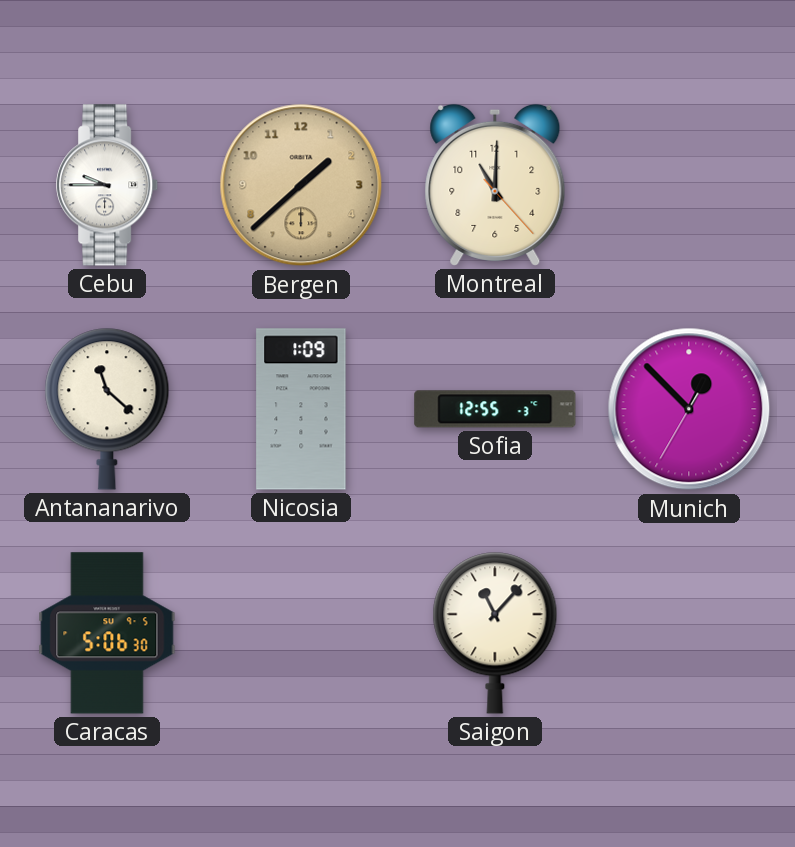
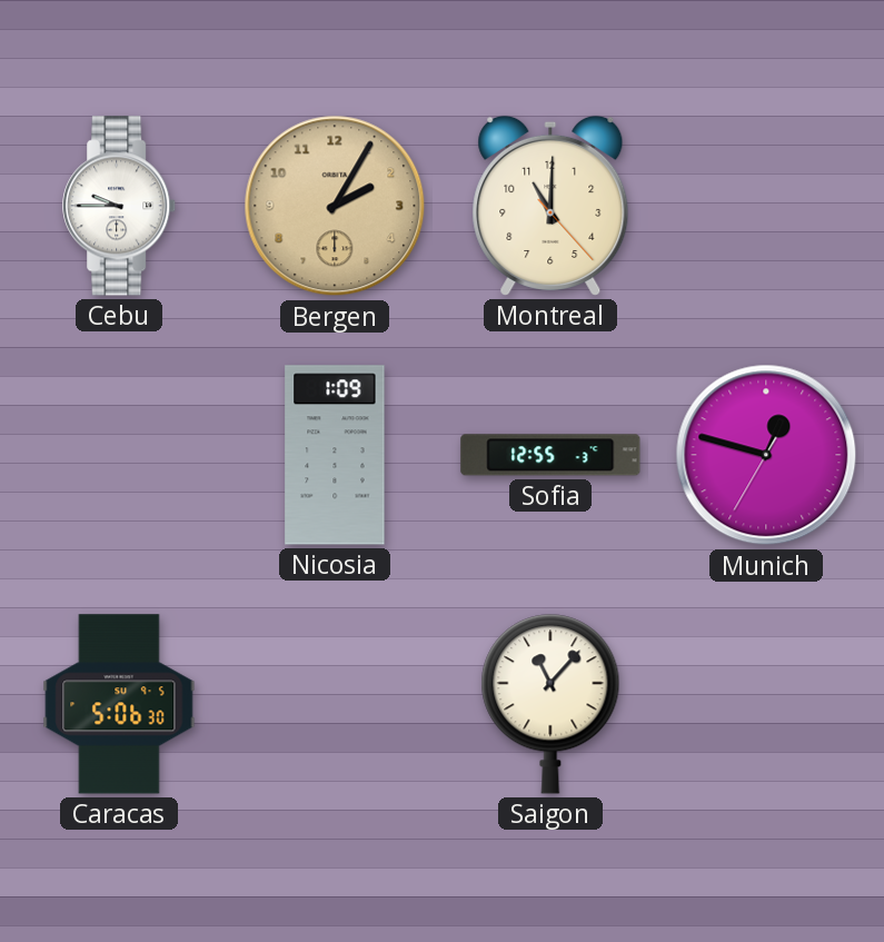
Bergen: 1:38 -> 2:05
Antananarivo: 11:22 -> none
Munich: 12:52 -> 12:47
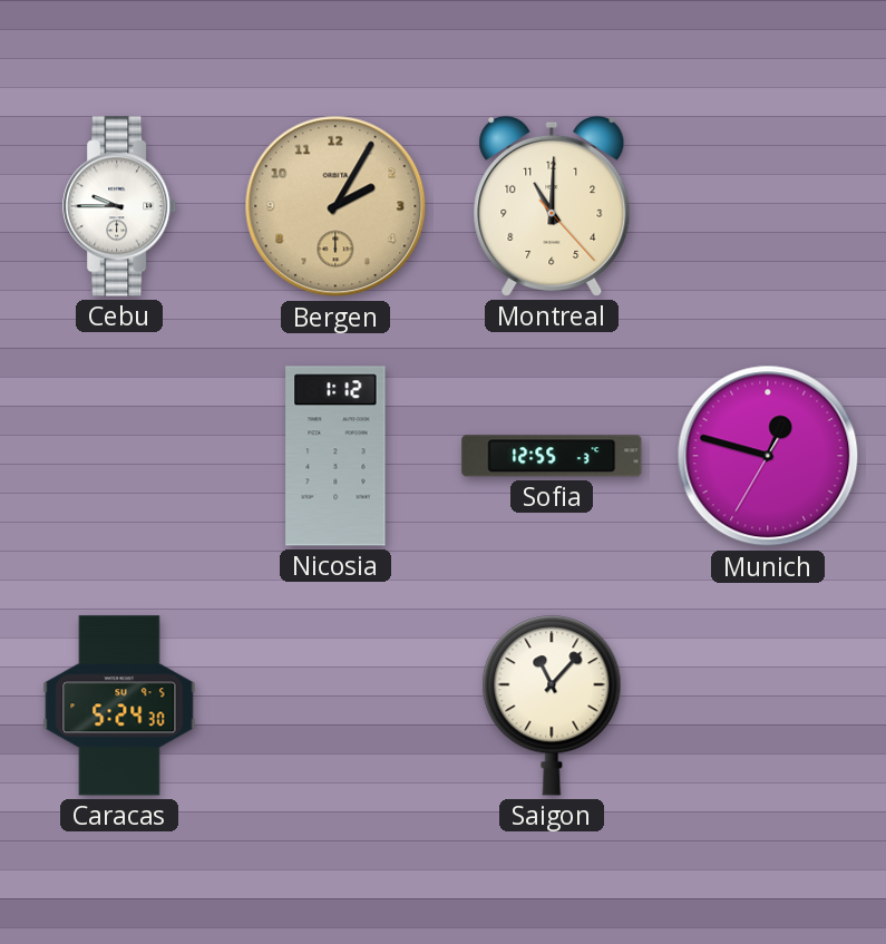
Nicosia: 1:09 -> 1:12
Caracas: 5:06 -> 5:24
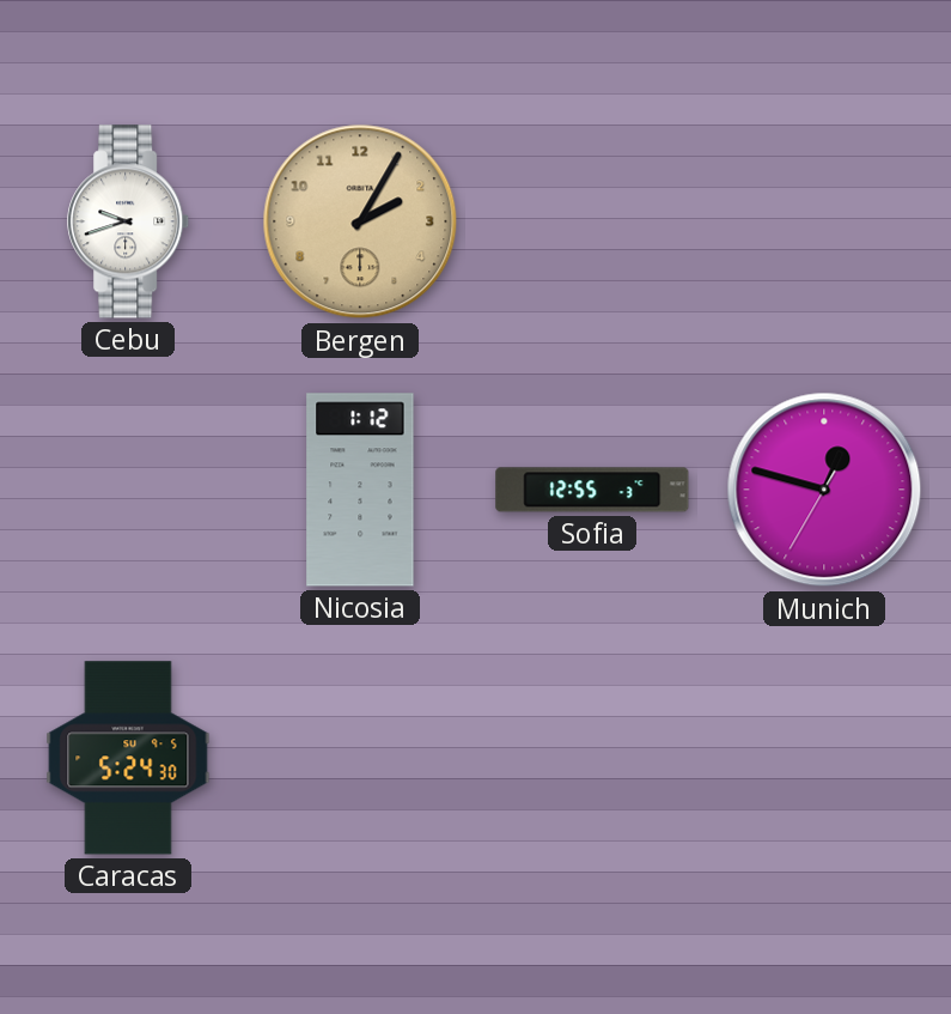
Cebu: 9:45 -> 9:42
Montreal: 11:00 -> none
Saigon: 11:07 -> none
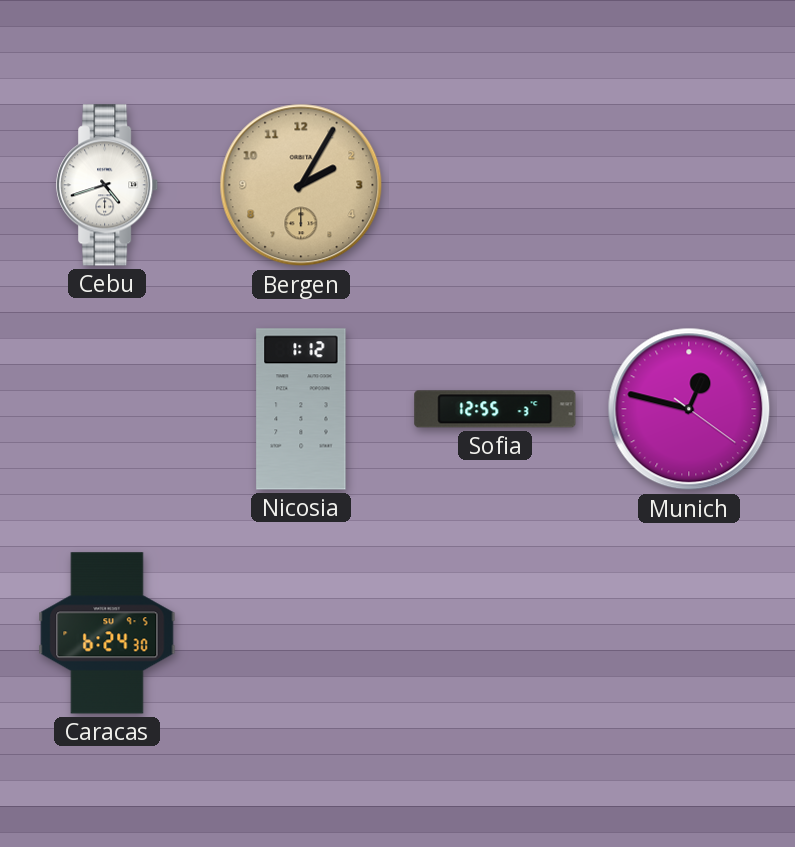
Cebu: 9:42 -> 4:42
Munich: 12:47:35 -> 12:47:21
Caracas: 5:24 -> 6:24
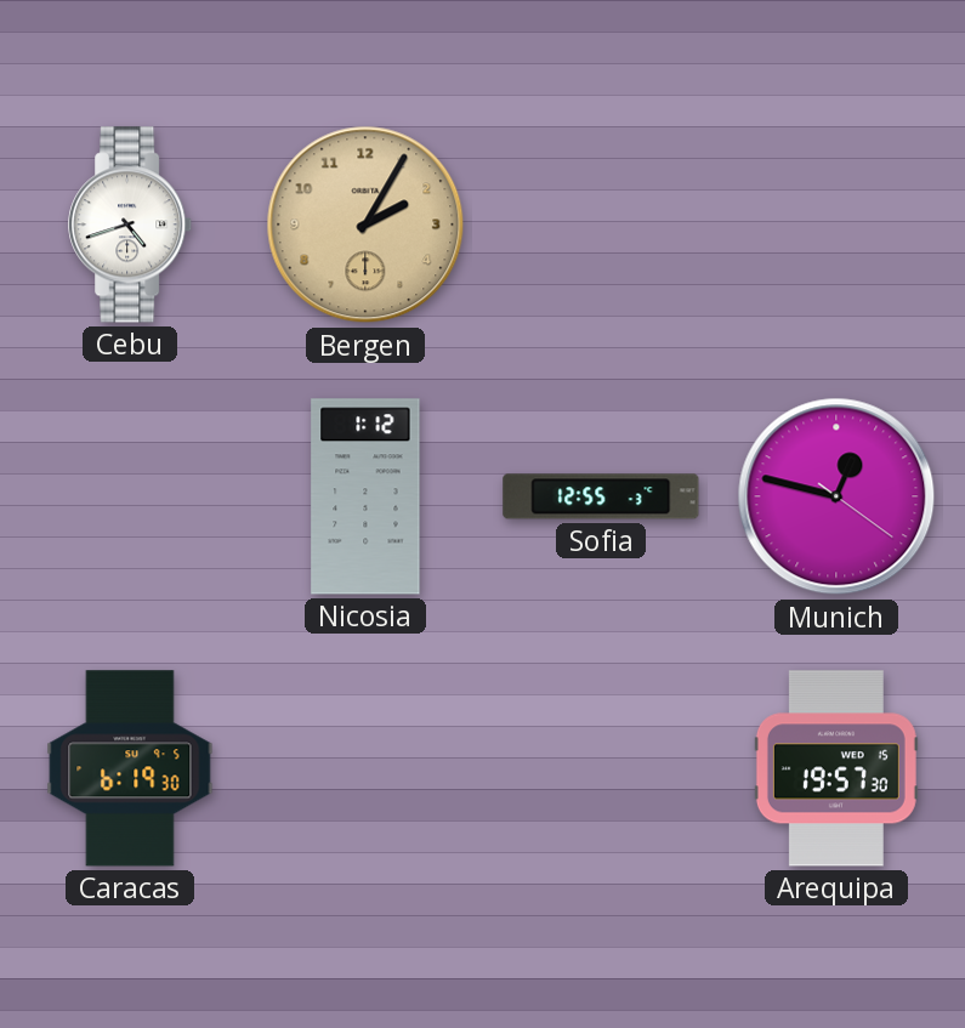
Caracas: 6:24 -> 6:19
Arequipa: none -> 19:57
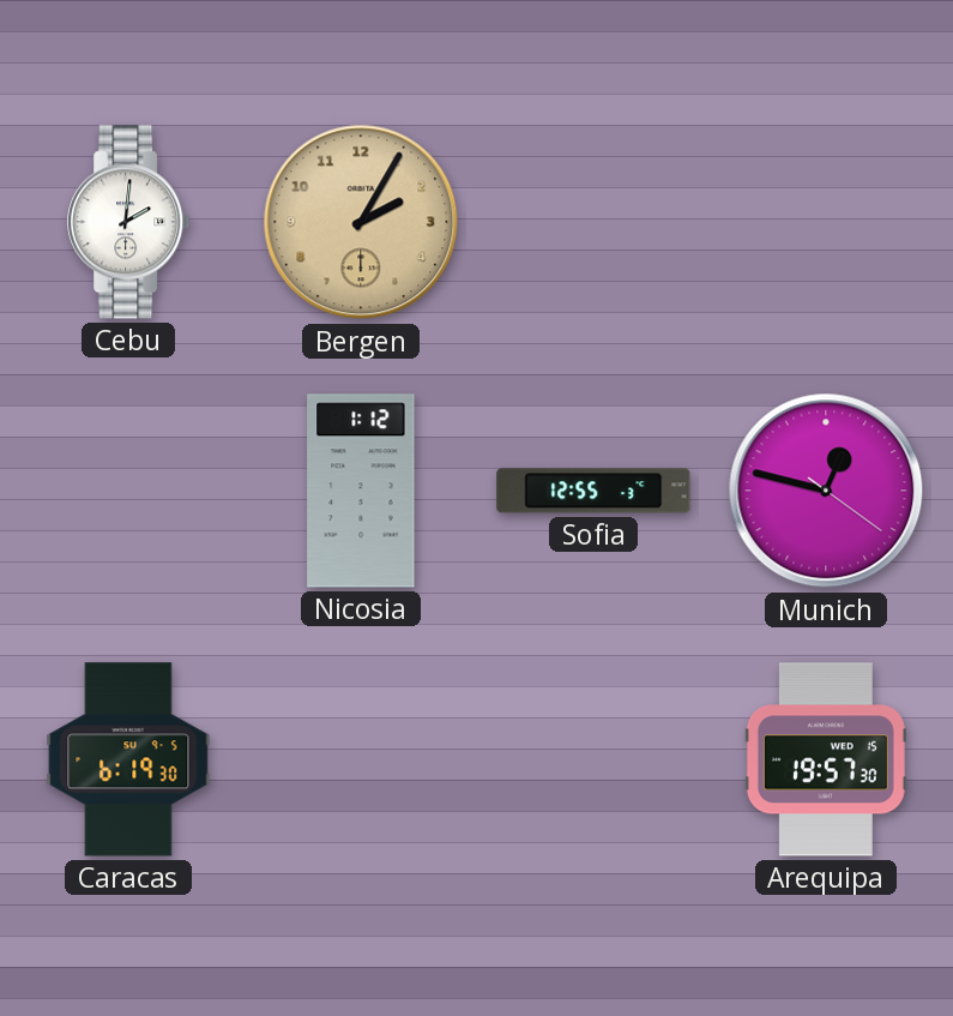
Cebu: 4:42 -> 2:01
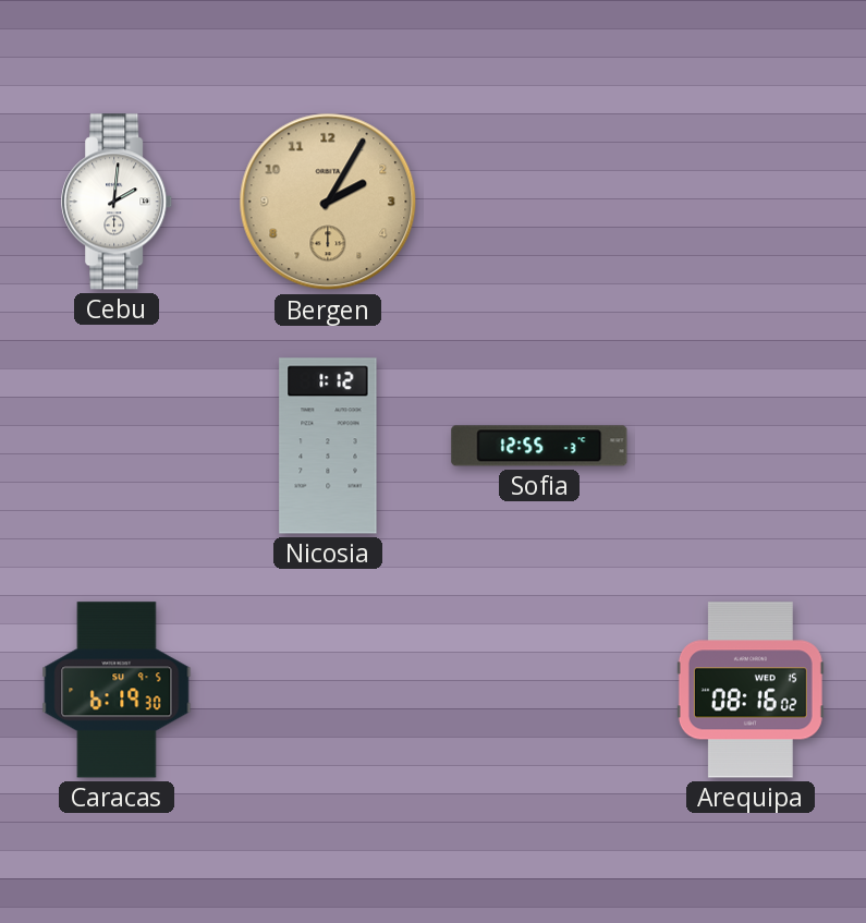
Munich: 12:47 -> none
Arequipa: 19:57 -> 08:16
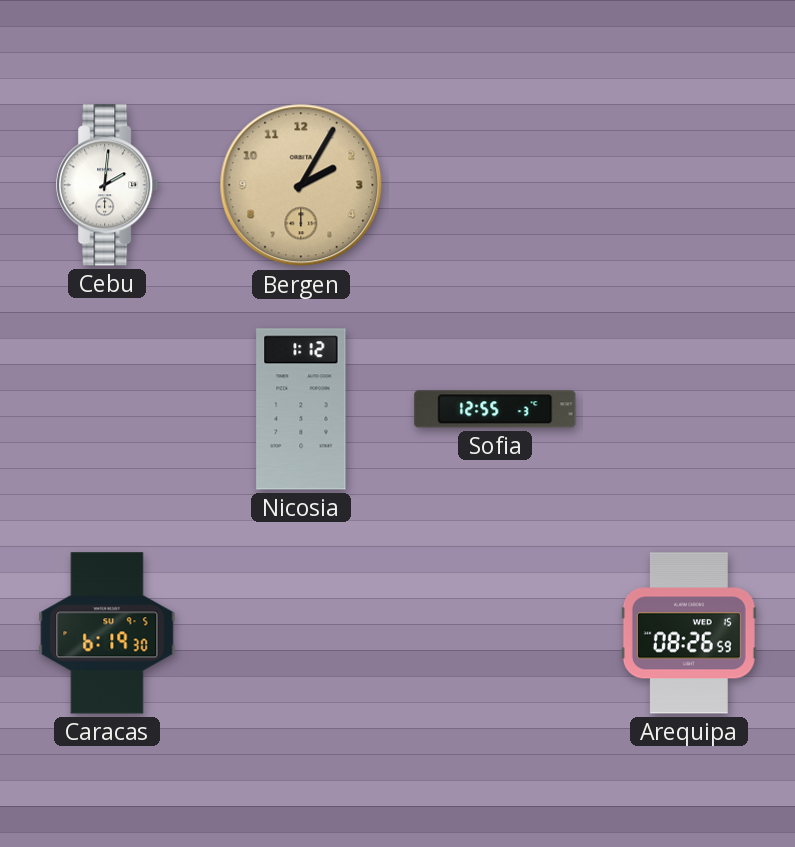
Arequipa: 08:16 -> 08:26
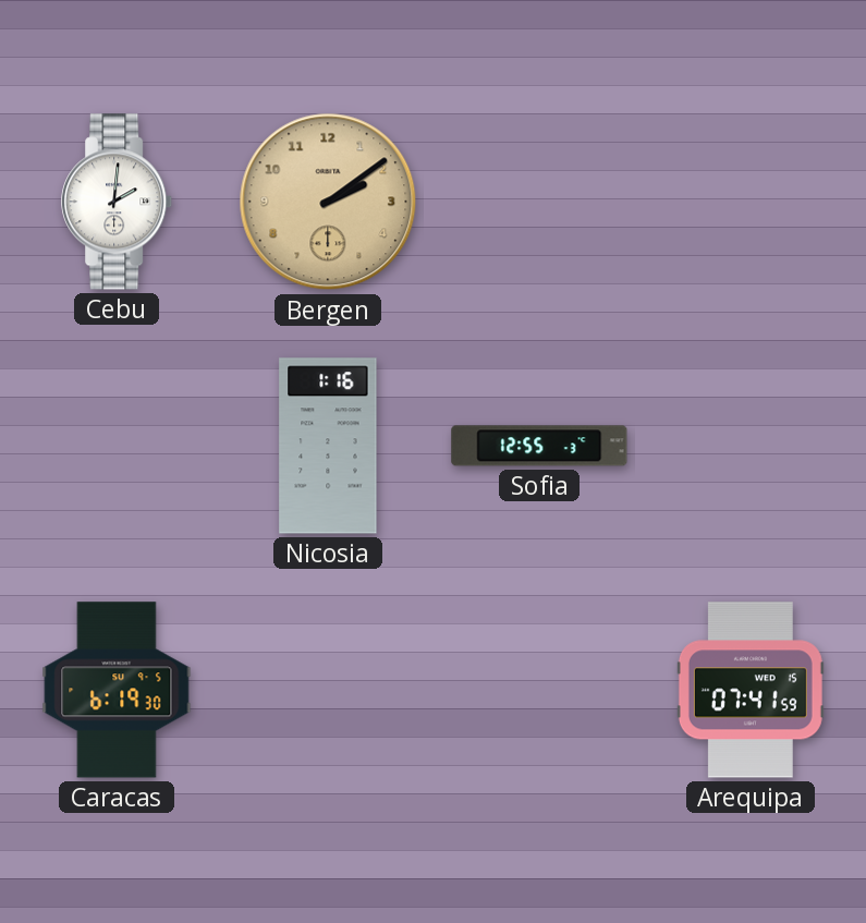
Bergen: 2:05 -> 2:09
Nicosia: 1:12 -> 1:16
Arequipa: 08:26 -> 07:41
